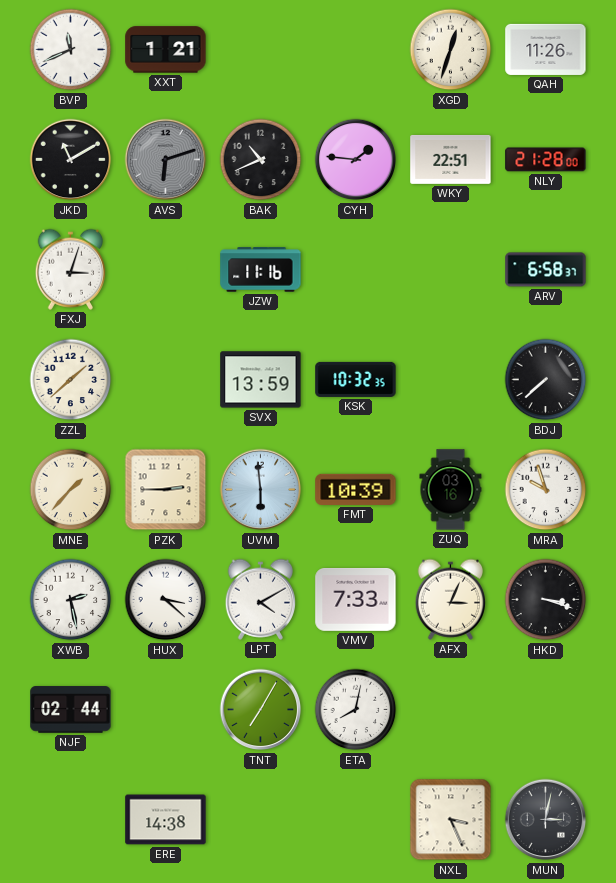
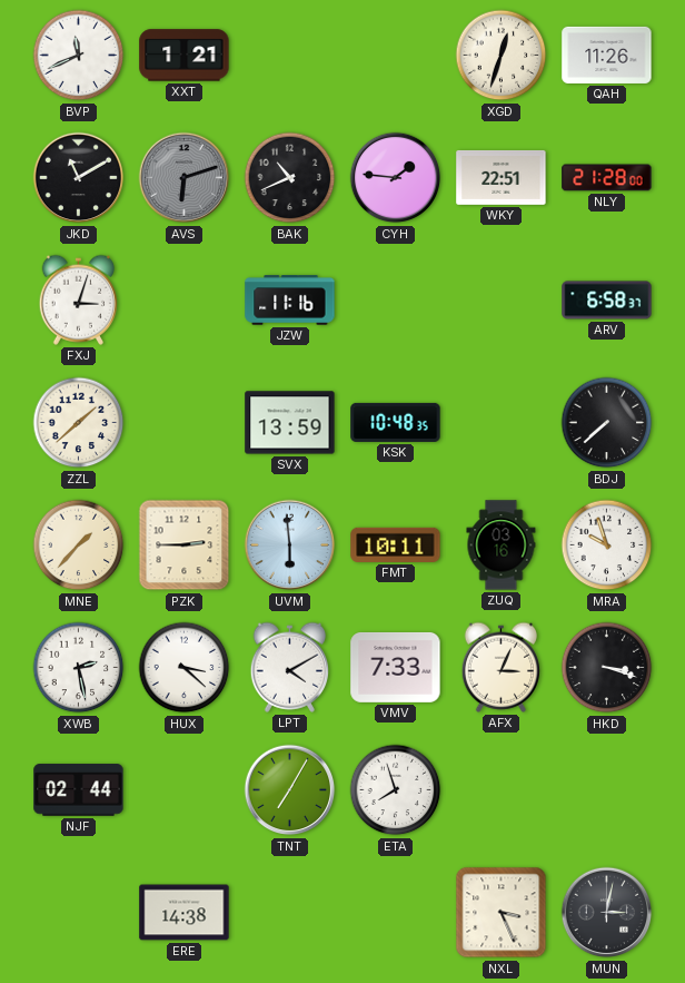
KSK: 10:32 -> 10:48
FMT: 10:39 -> 10:11
ETA: 8:02 -> 7:57
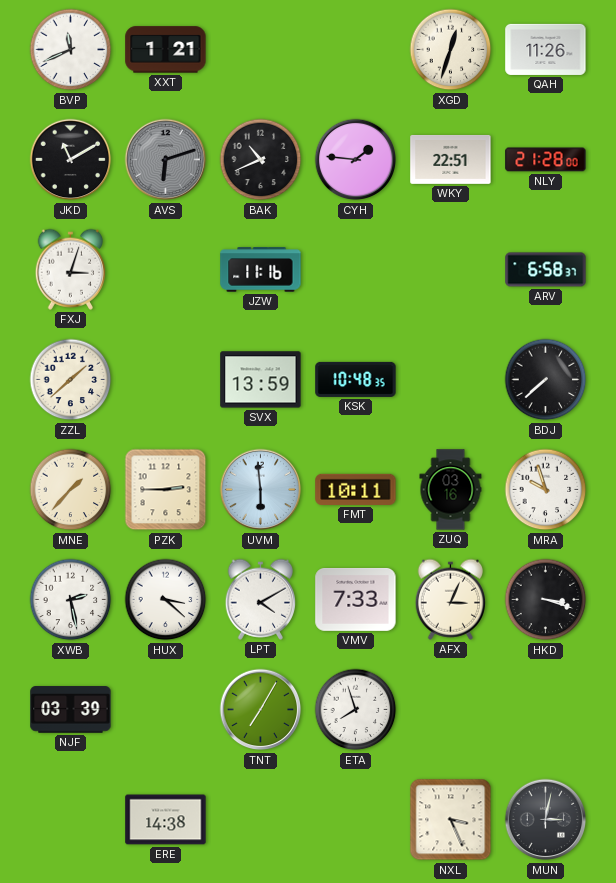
NJF: 02:44 -> 03:39
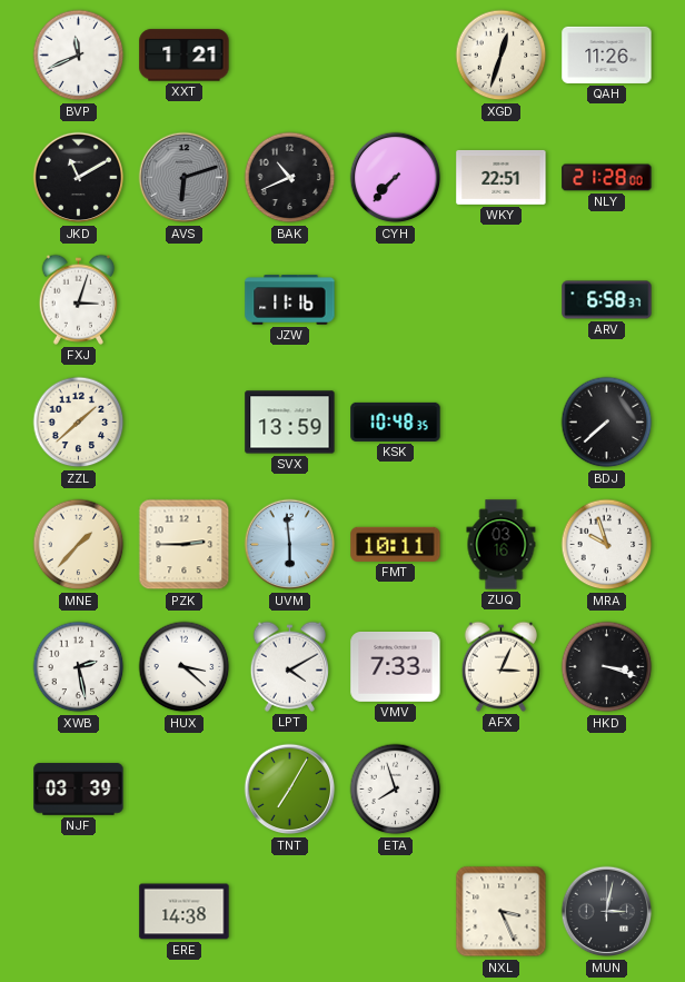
CYH: 1:46 -> 7:37
